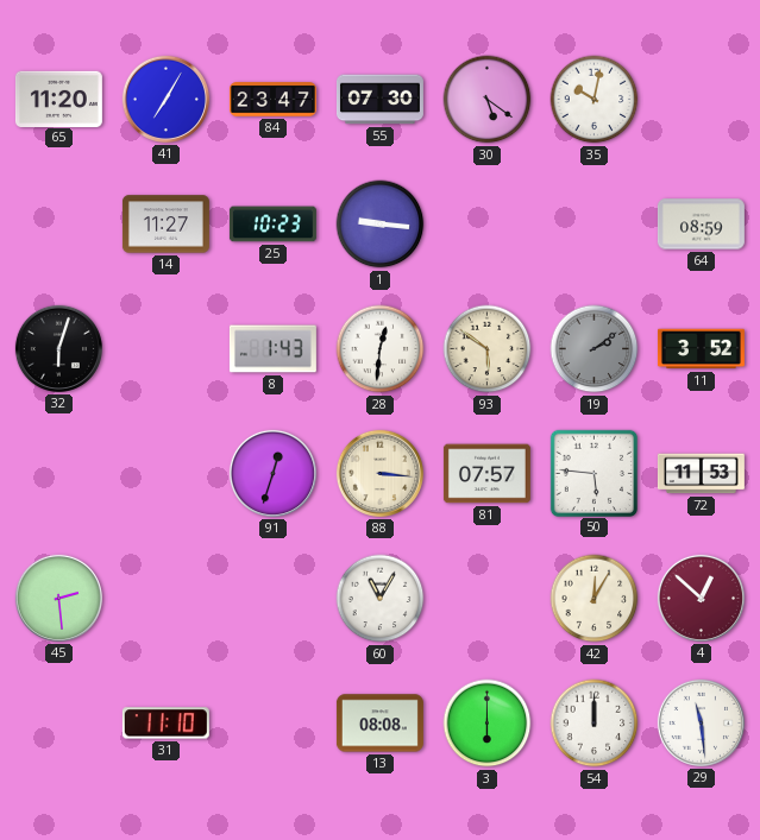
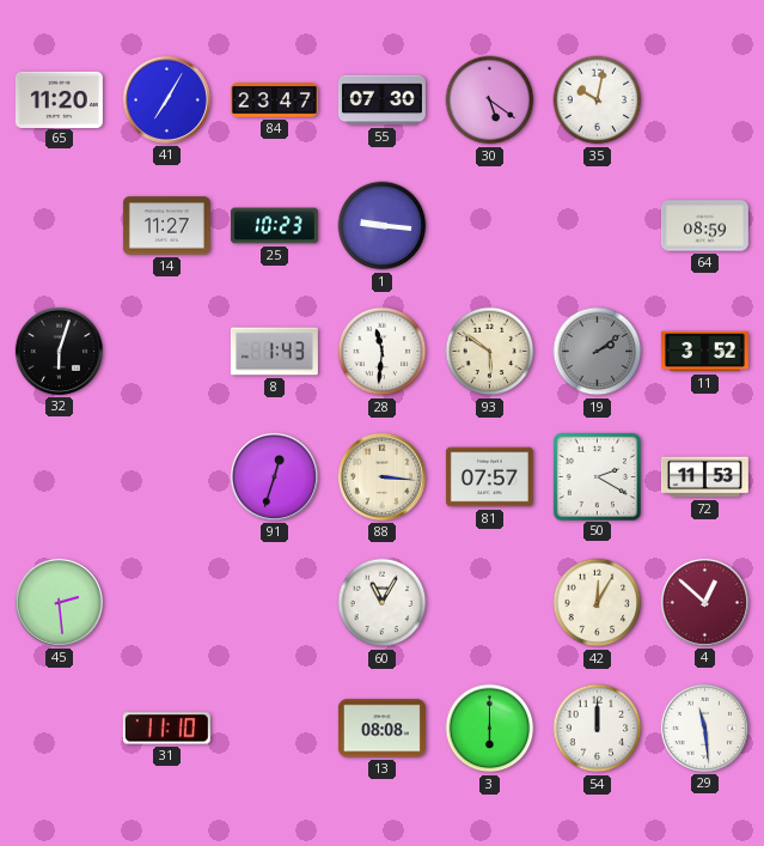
28: 12:31 -> 11:31
50: 5:46 -> 2:20
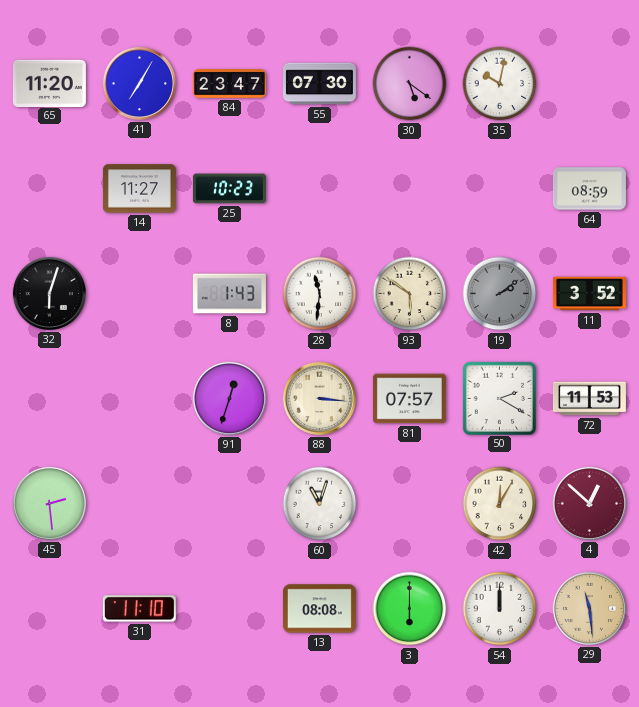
1: 9:16 -> none
60: 11:05 -> 11:03
29 dial: white -> champagne
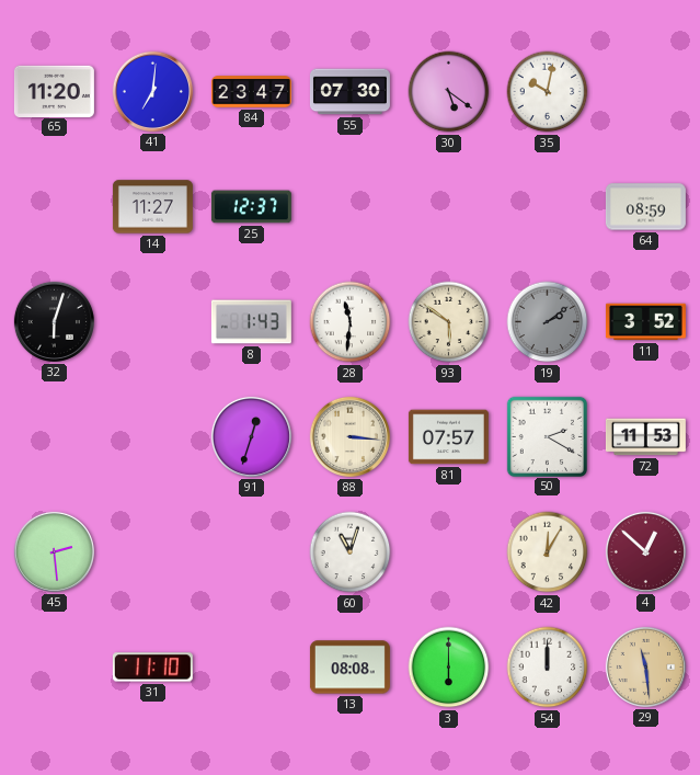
41: 7:05 -> 7:01
25: 10:23 -> 12:37
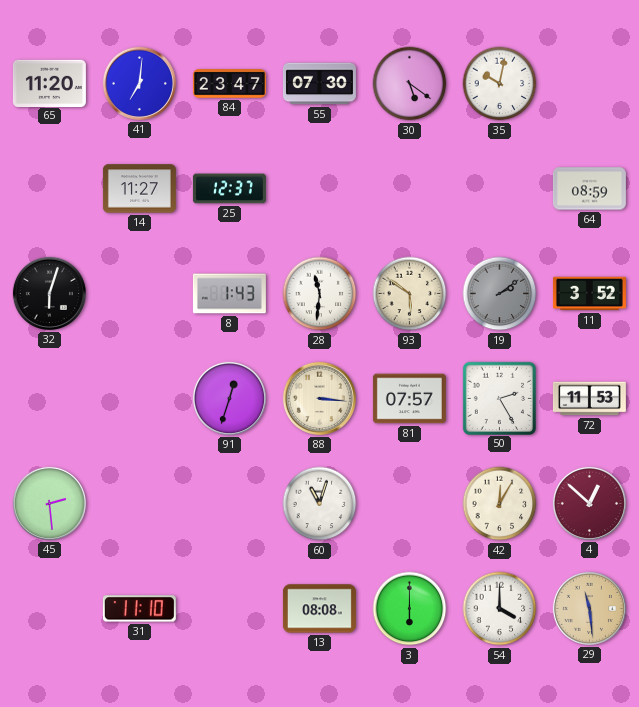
50: 2:20 -> 2:25
54: 12:00 -> 4:00
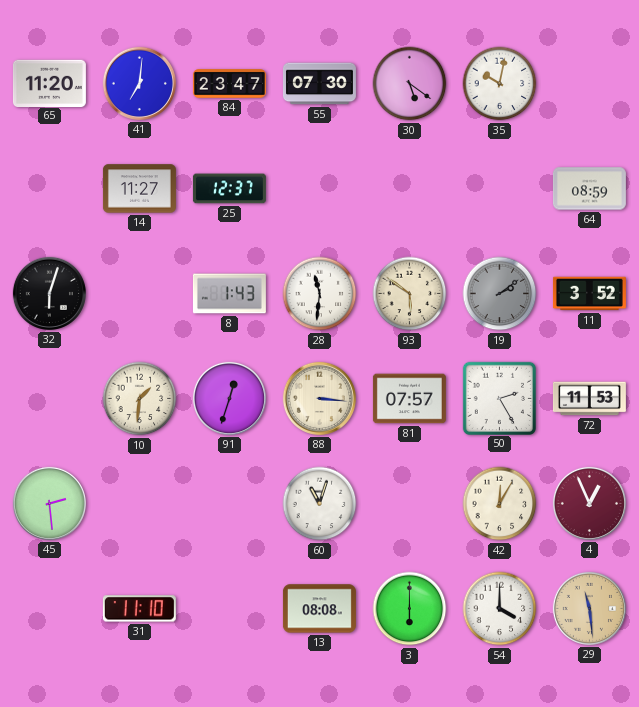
10: none -> 1:31
4: 12:52 -> 12:56
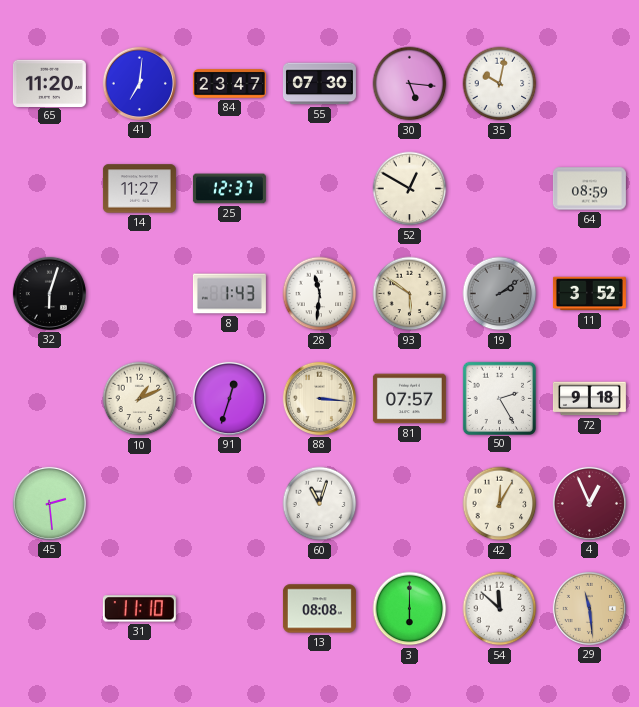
30: 5:21 -> 5:16
52: none -> 12:50
10: 1:31 -> 1:11
72: 11:53 -> 9:18
54: 4:00 -> 11:52
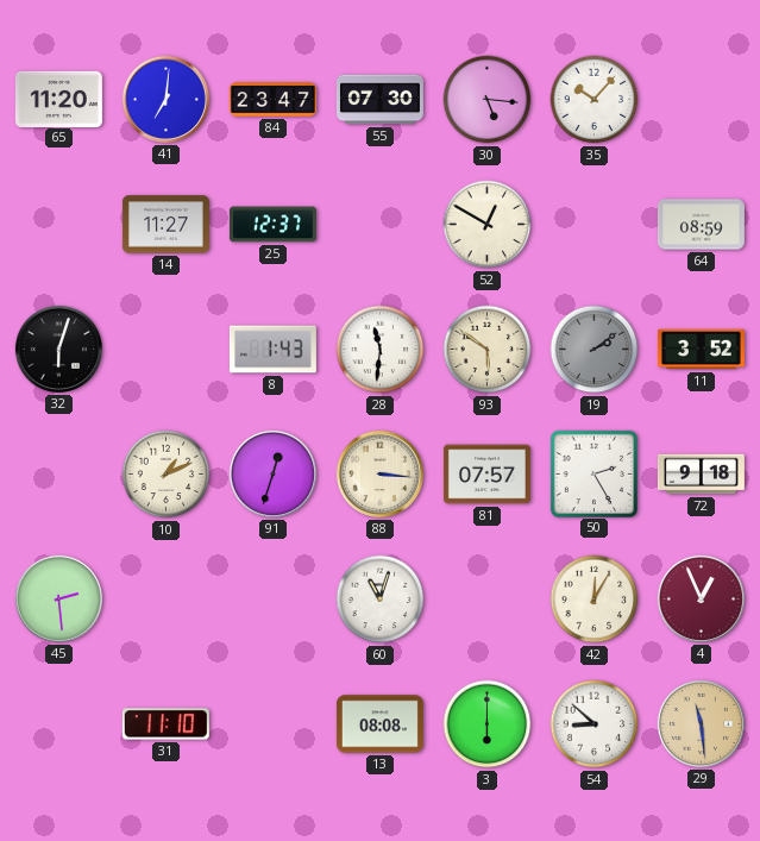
35: 10:02 -> 10:07
54: 11:52 -> 8:52
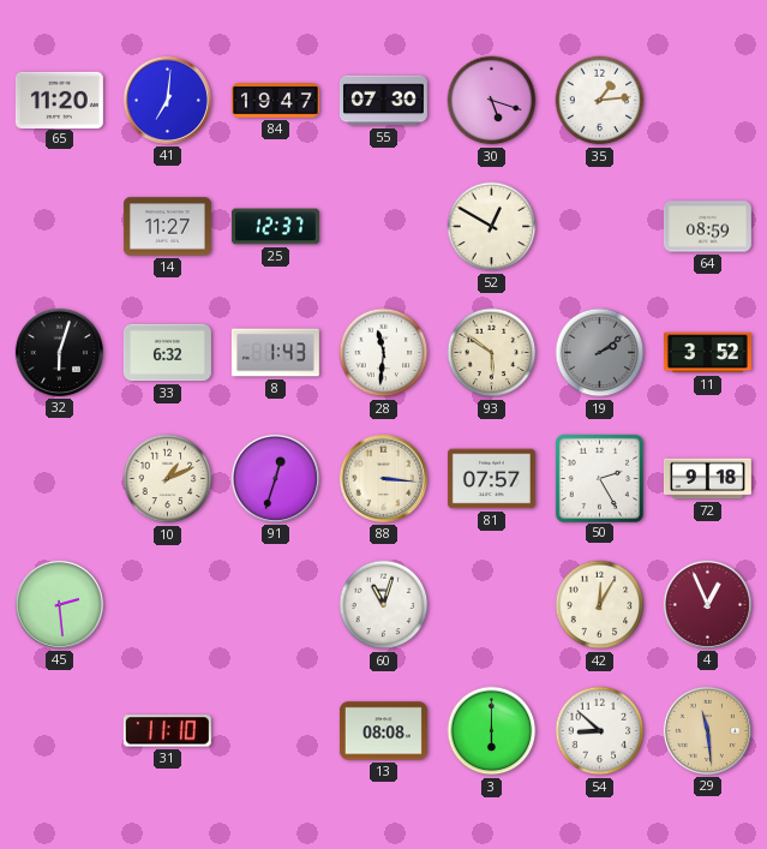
84: 23:47 -> 19:47
30: 5:16 -> 5:18
35: 10:07 -> 1:14
33: none -> 6:32
